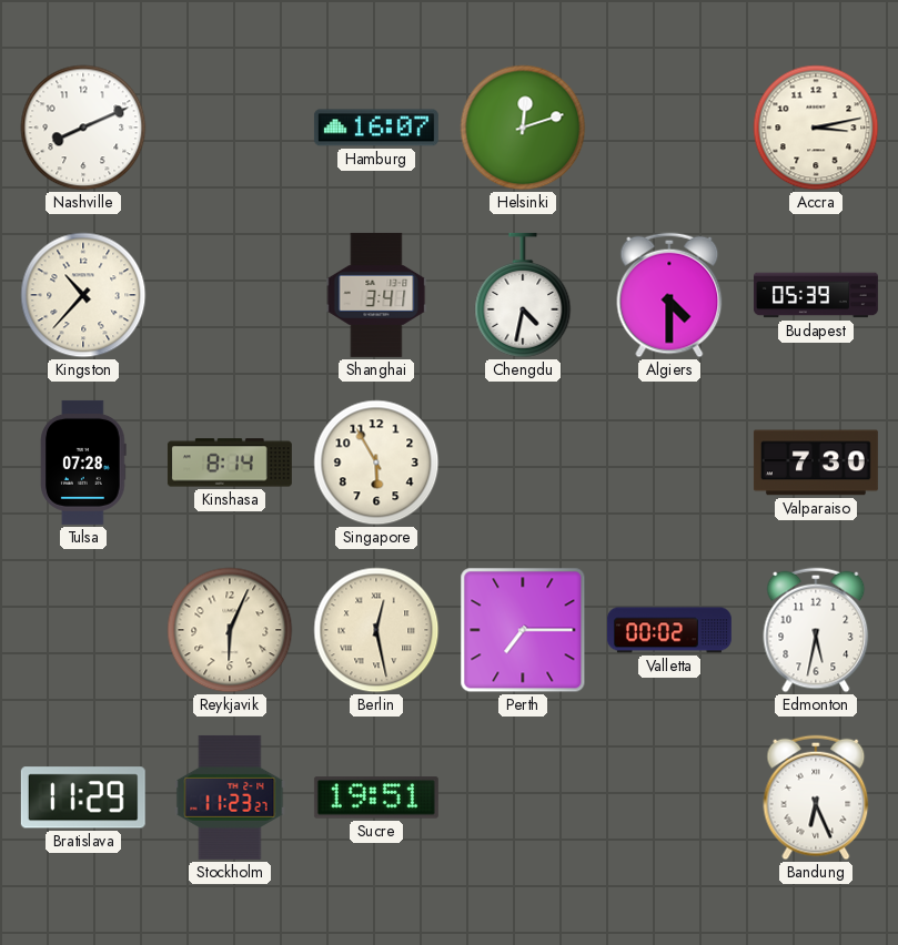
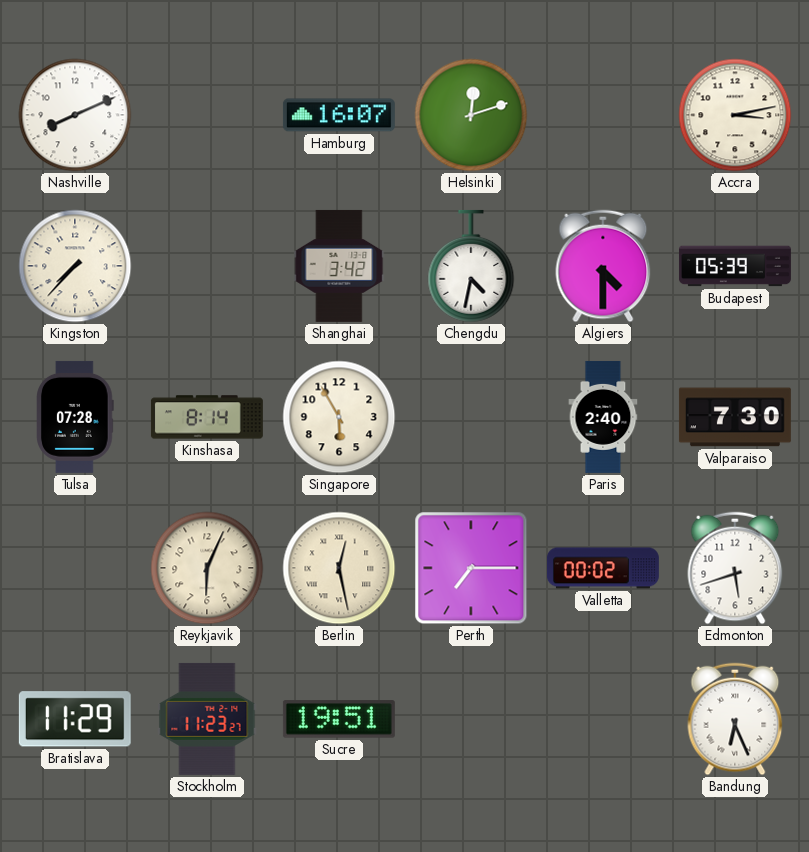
Kingston: 10:37 -> 7:37
Shanghai: 3:41 -> 3:42
Paris: none -> 2:40
Edmonton: 5:32 -> 5:42
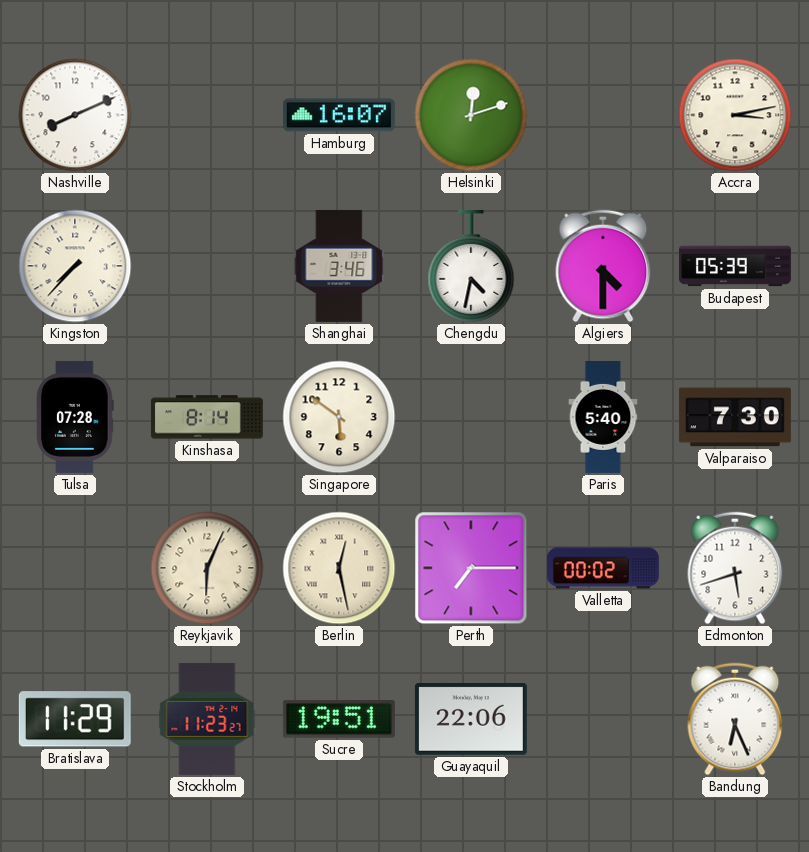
Shanghai: 3:42 -> 3:46
Singapore: 5:55 -> 5:51
Paris: 2:40 -> 5:40
Guayaquil: none -> 22:06
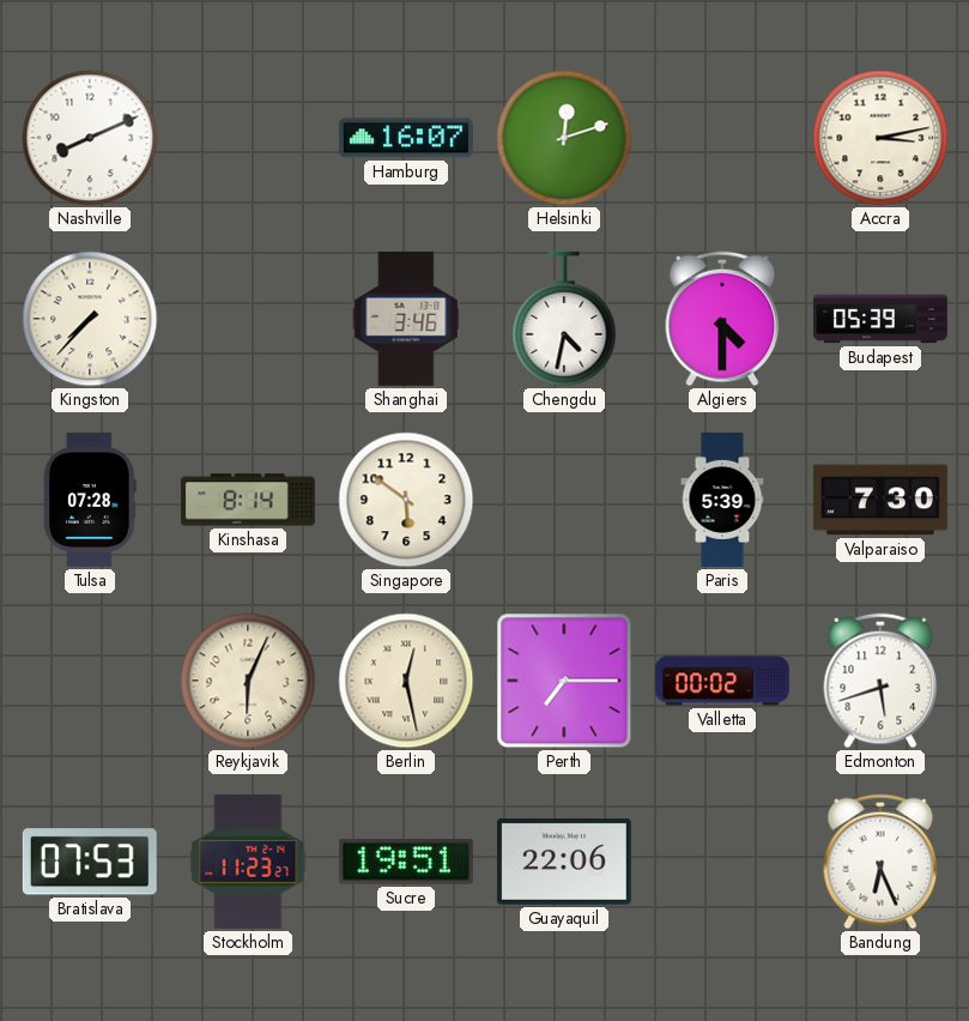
Paris: 5:40 -> 5:39
Bratislava: 11:29 -> 07:53
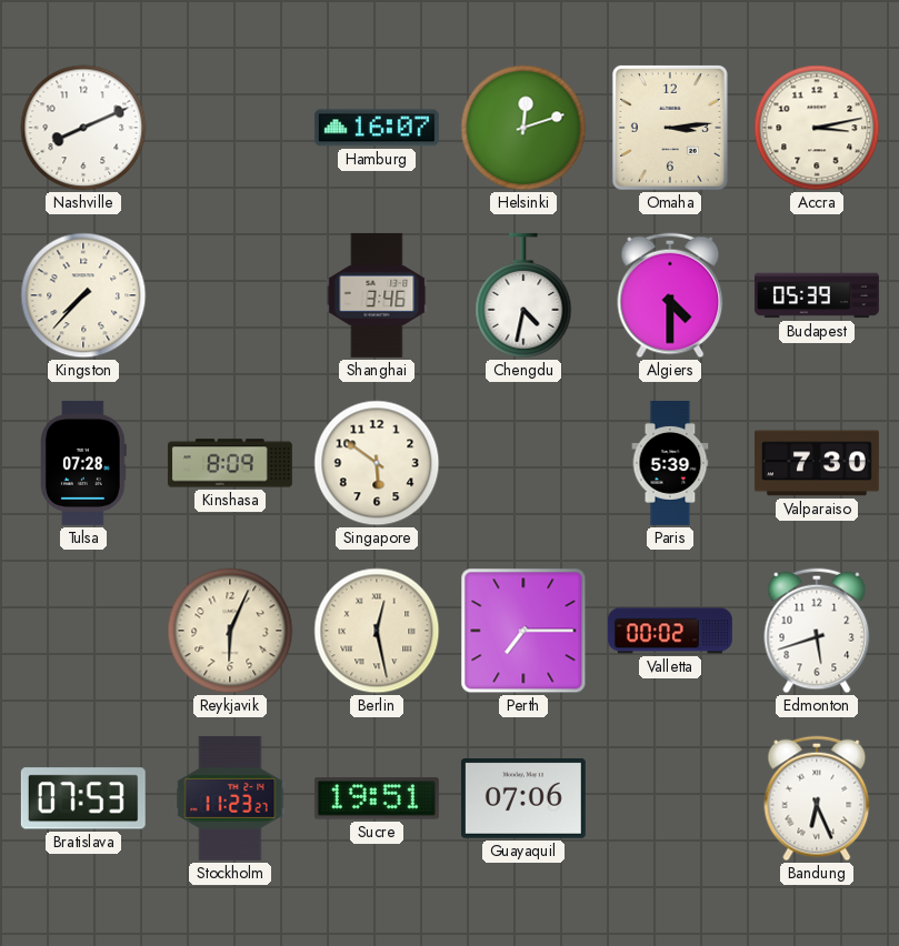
Omaha: none -> 3:14
Kinshasa: 8:14 -> 8:09
Guayaquil: 22:06 -> 07:06
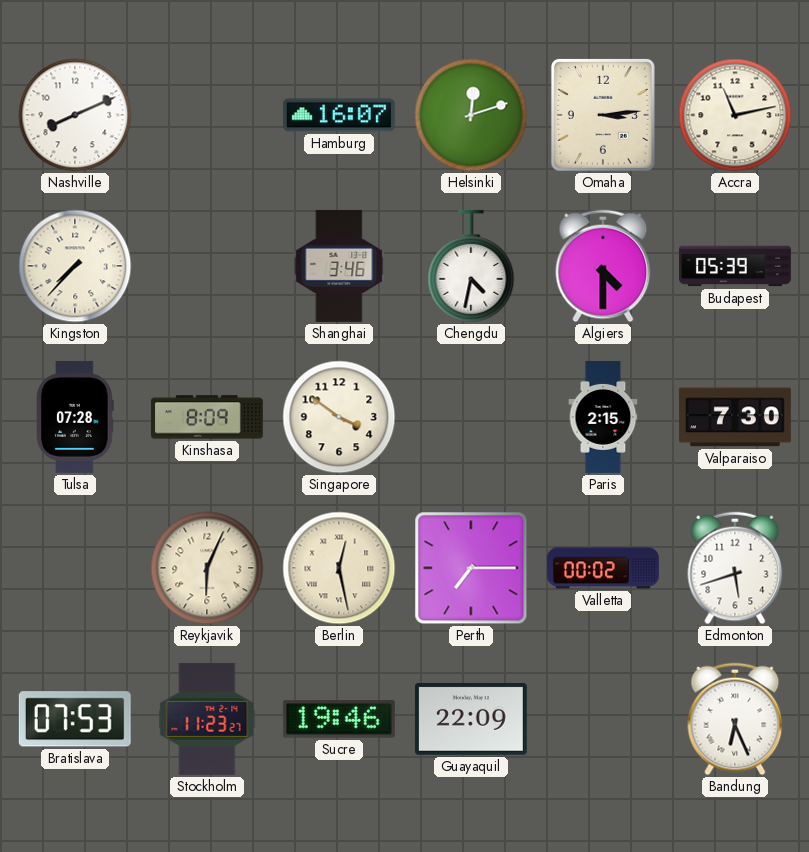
Accra: 3:13 -> 11:13
Singapore: 5:51 -> 3:51
Paris: 5:39 -> 2:15
Sucre: 19:51 -> 19:46
Guayaquil: 07:06 -> 22:09
